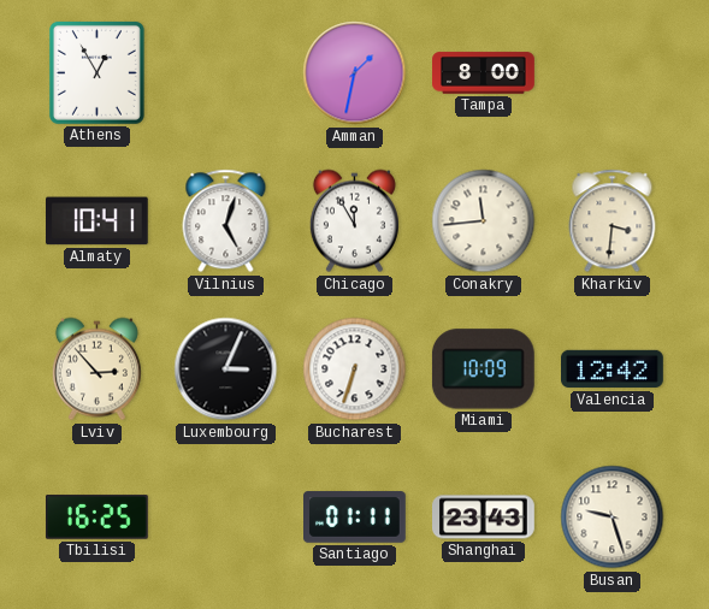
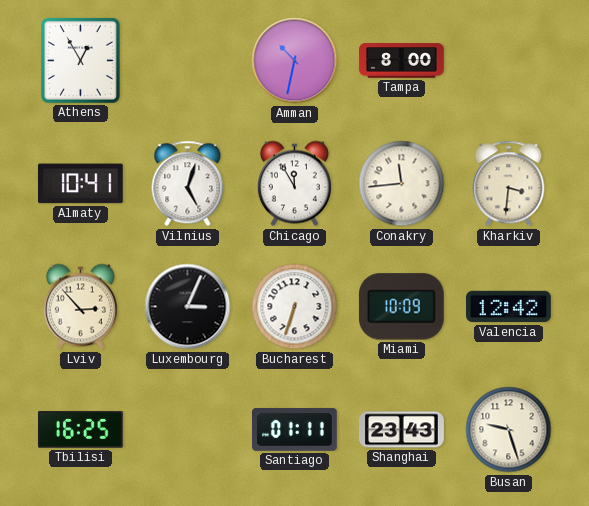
Amman: 1:32 -> 10:32
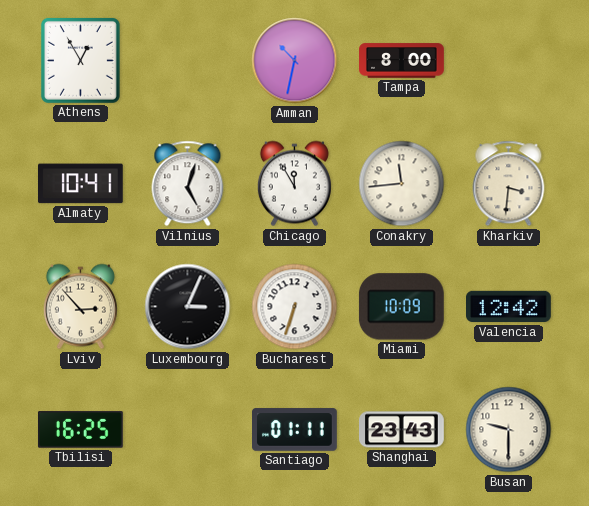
Busan: 9:27 -> 9:30
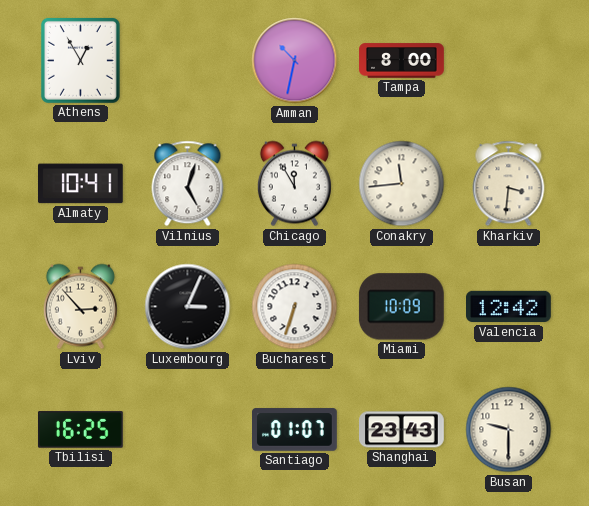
Santiago: 01:11 -> 01:07
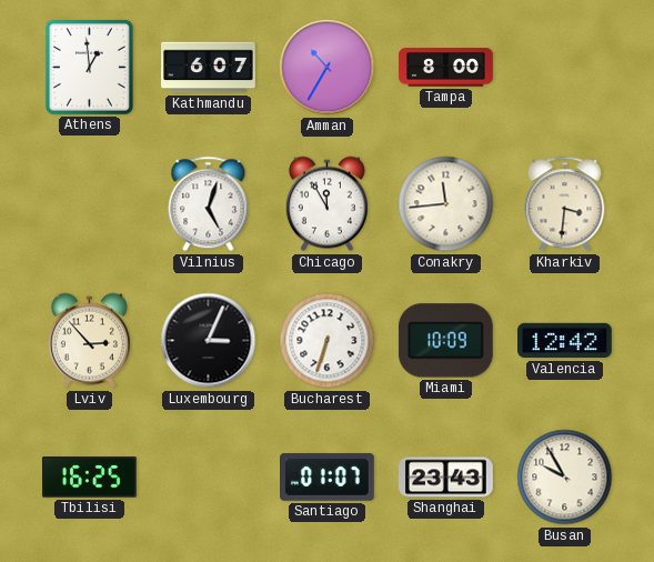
Athens: 12:55 -> 12:59
Kathmandu: none -> 6:07
Amman: 10:32 -> 10:35
Almaty: 10:41 -> none
Busan: 9:30 -> 9:55
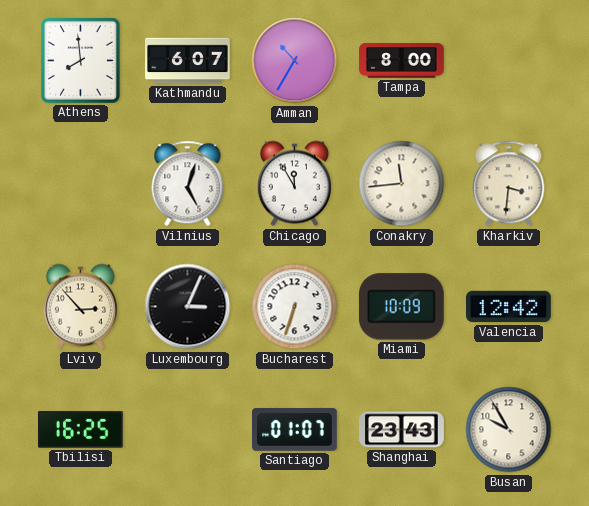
Athens: 12:59 -> 7:59
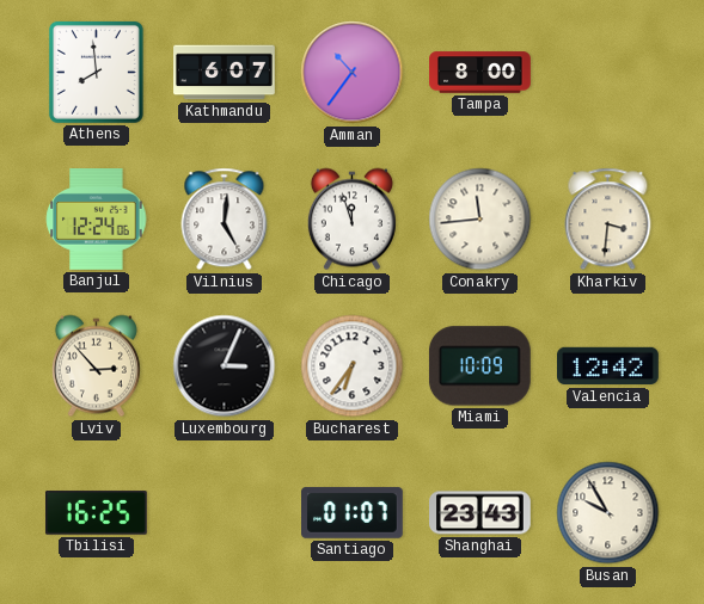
Amman: 10:35 -> 10:36
Banjul: none -> 12:24
Vilnius: 5:03 -> 5:01
Chicago: 11:55 -> 11:57
Bucharest: 6:33 -> 6:36
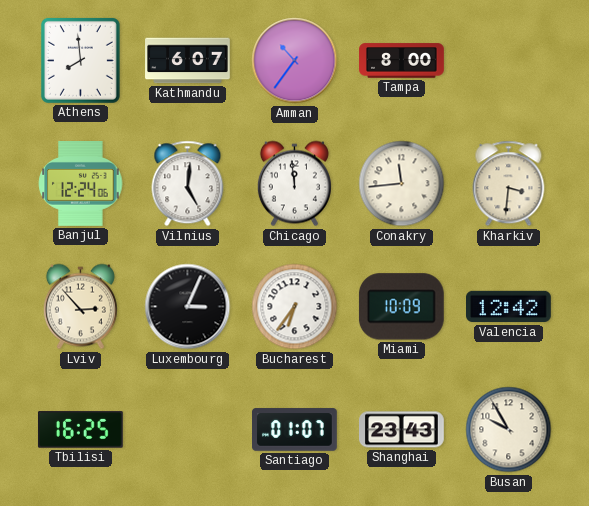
Chicago: 11:57 -> 11:59
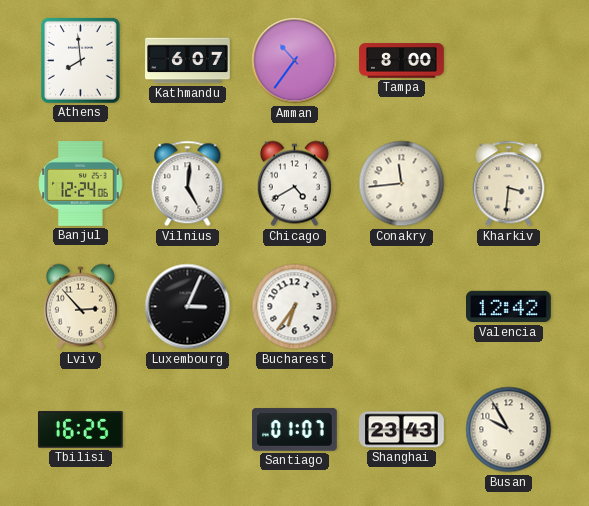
Chicago: 11:59 -> 4:40
Miami: 10:09 -> none
